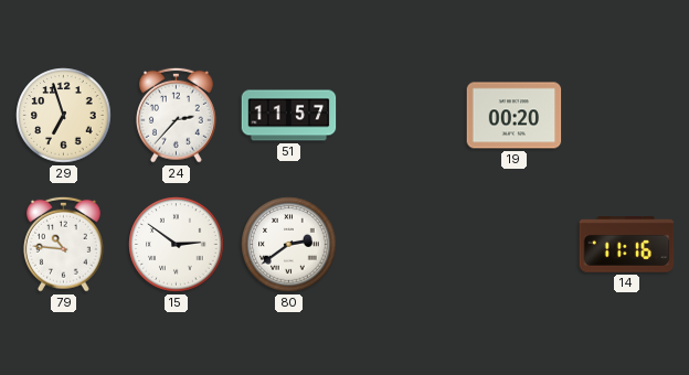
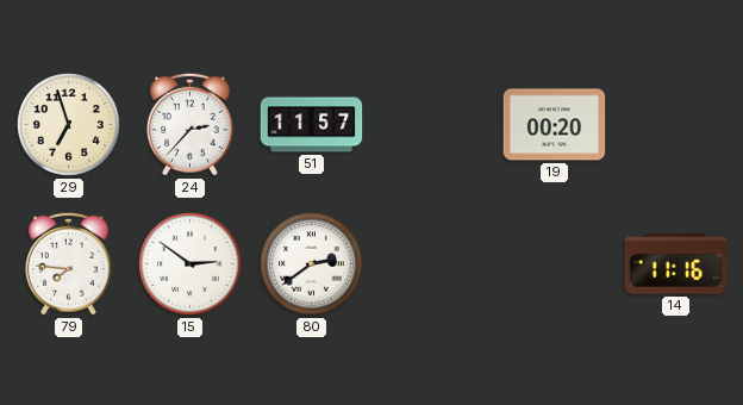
79: 10:46 -> 7:46
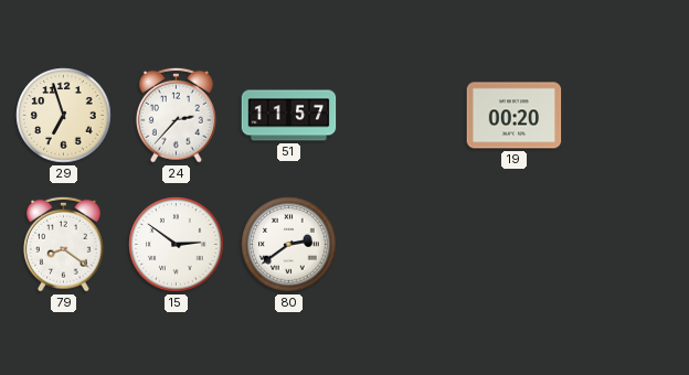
79: 7:46 -> 8:21
14: 11:16 -> none
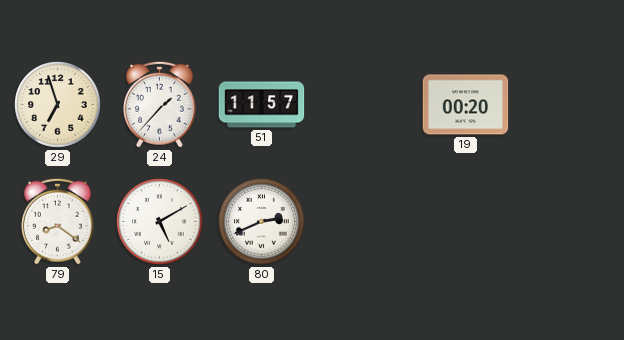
24: 2:37 -> 1:37
15: 2:51 -> 5:10
80: 2:39 -> 2:41
